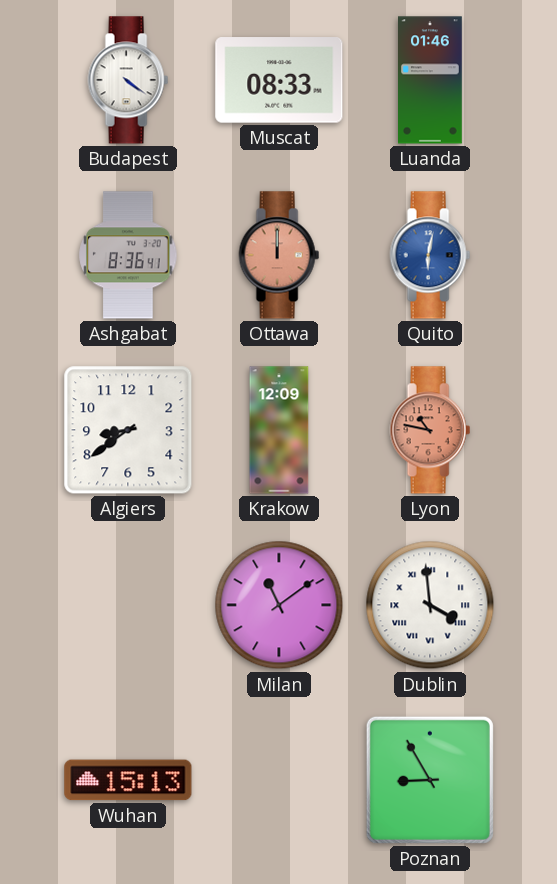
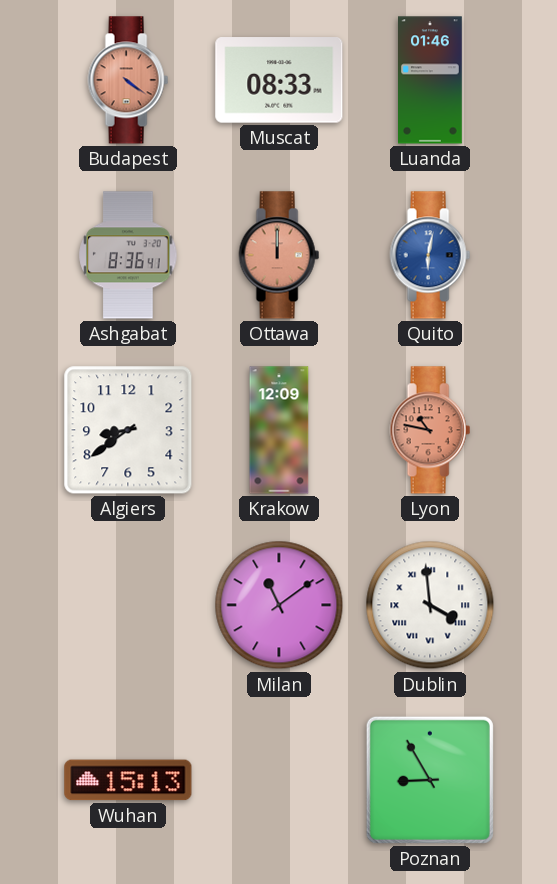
Budapest dial: white -> salmon
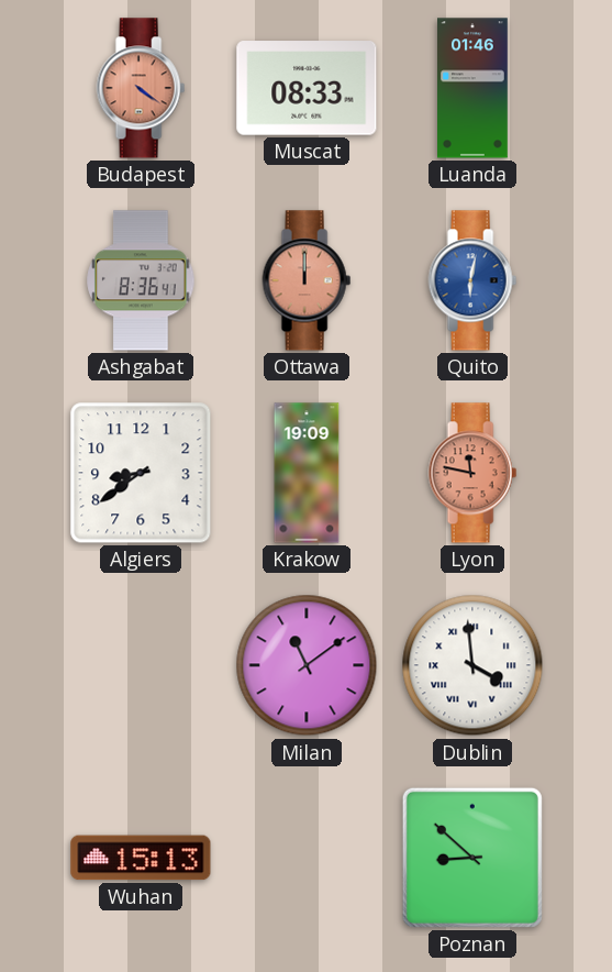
Krakow: 12:09 -> 19:09
Lyon: 10:47 -> 11:47
Poznan: 8:55 -> 8:52
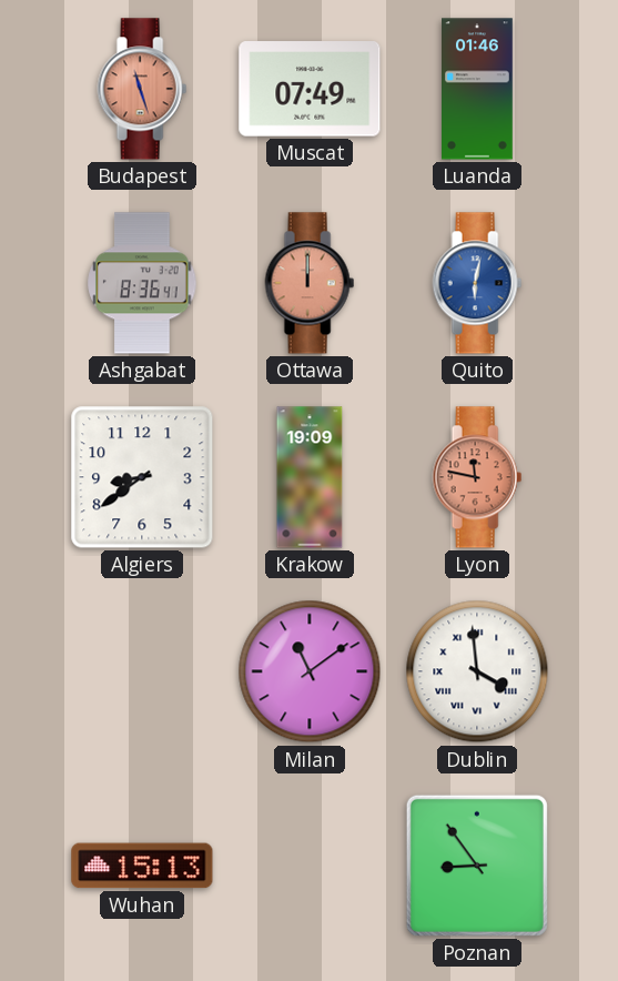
Budapest: 4:21 -> 11:27
Muscat: 08:33 -> 07:49
Poznan: 8:52 -> 8:54
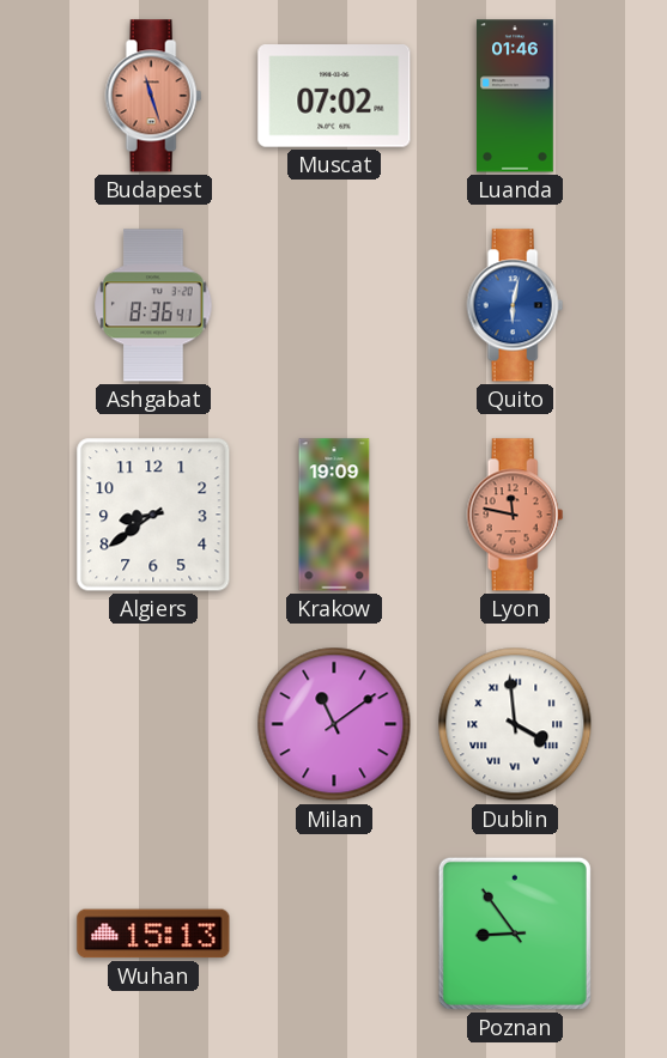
Muscat: 07:49 -> 07:02
Ottawa: 12:00 -> none
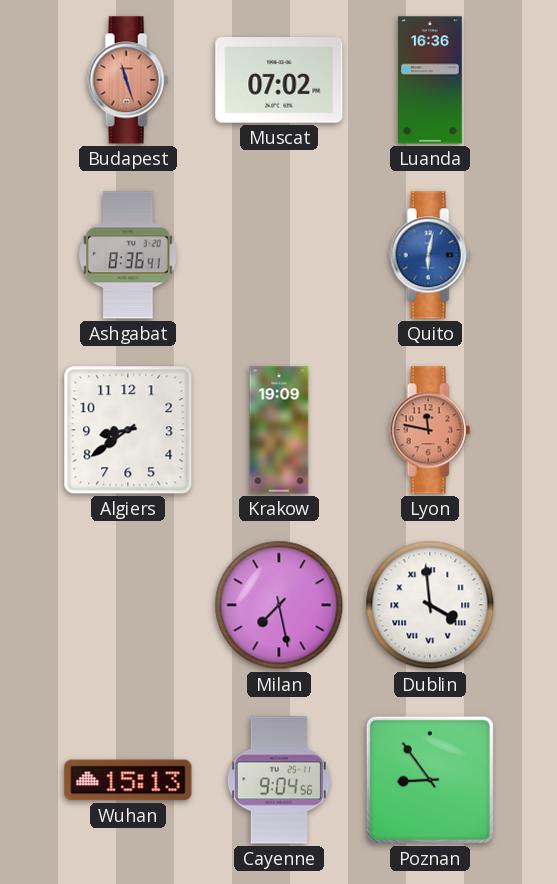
Luanda: 01:46 -> 16:36
Milan: 11:09 -> 7:28
Cayenne: none -> 9:04
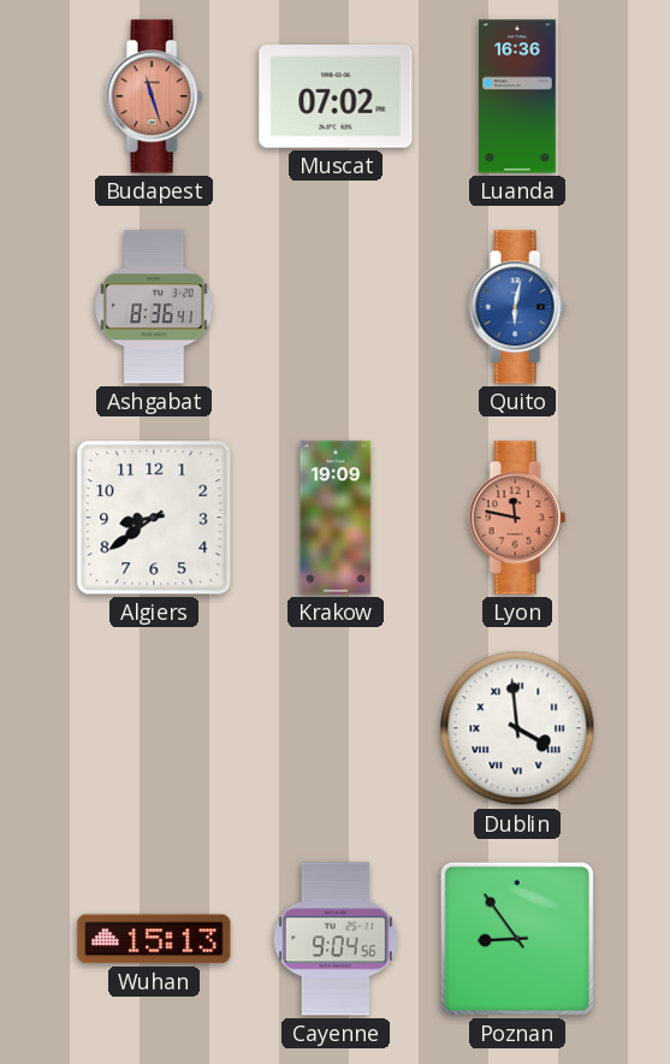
Milan: 7:28 -> none
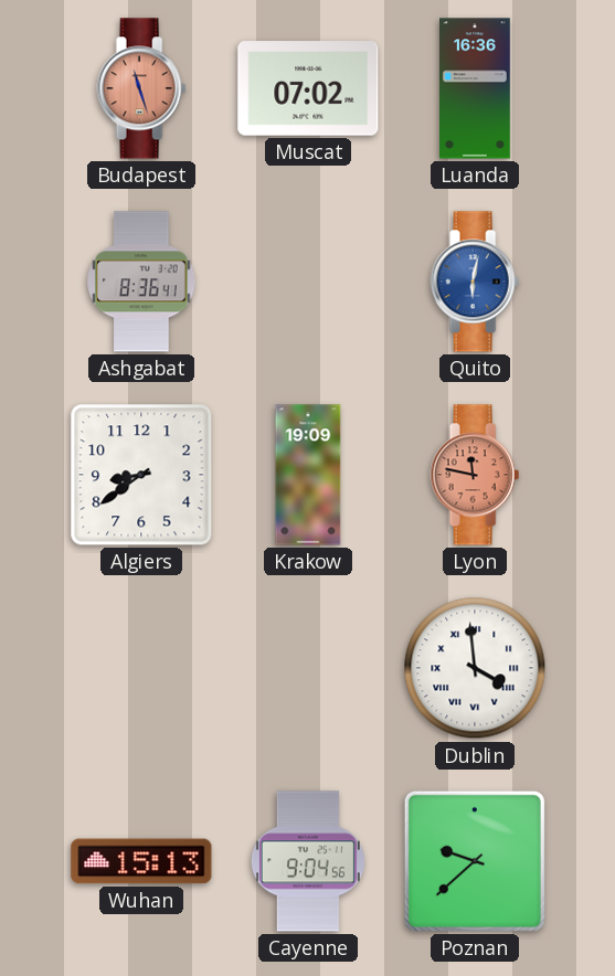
Poznan: 8:54 -> 9:38
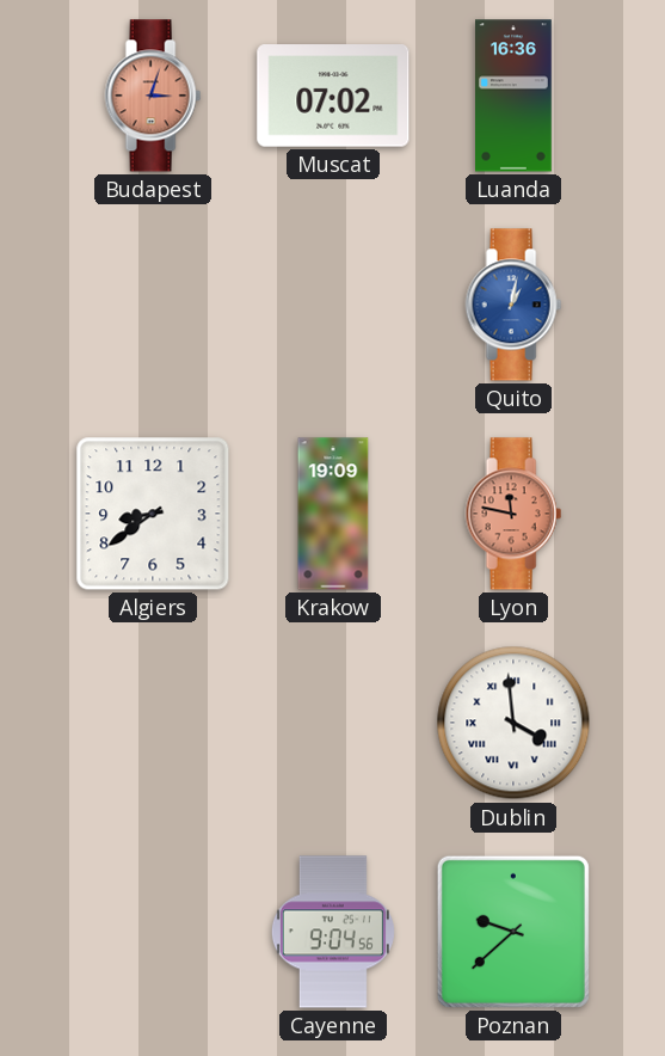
Budapest: 11:27 -> 3:03
Ashgabat: 8:36 -> none
Quito: 6:02 -> 1:02
Wuhan: 15:13 -> none
